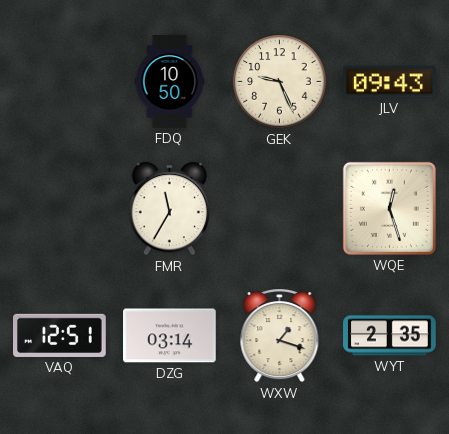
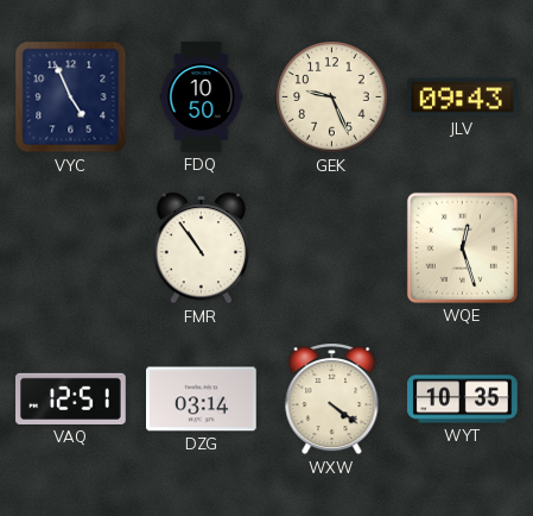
VYC: none -> 4:56
FMR: 11:35 -> 10:54
WXW: 1:18 -> 4:21
WYT: 2:35 -> 10:35
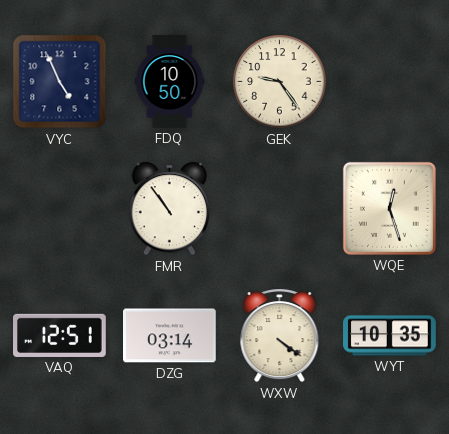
GEK: 9:26 -> 9:24
JLV: 09:43 -> none
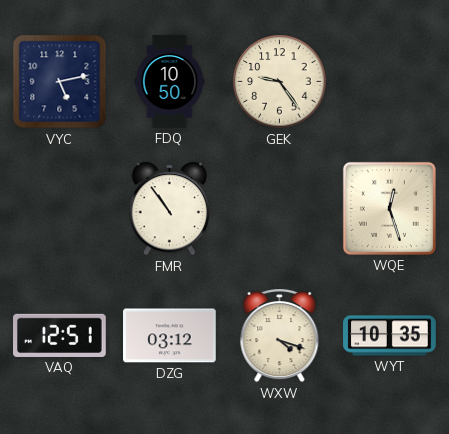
VYC: 4:56 -> 5:13
DZG: 03:14 -> 03:12
WXW: 4:21 -> 4:18
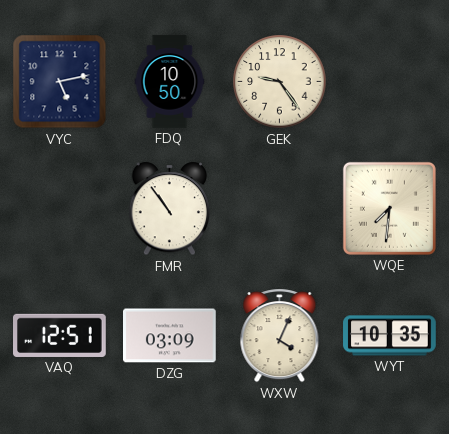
WQE: 12:27 -> 7:31
DZG: 03:12 -> 03:09
WXW: 4:18 -> 4:04
